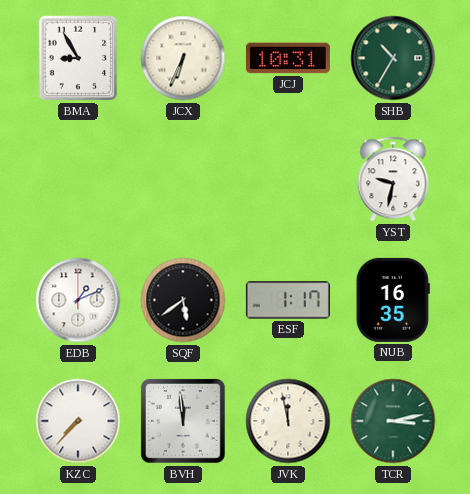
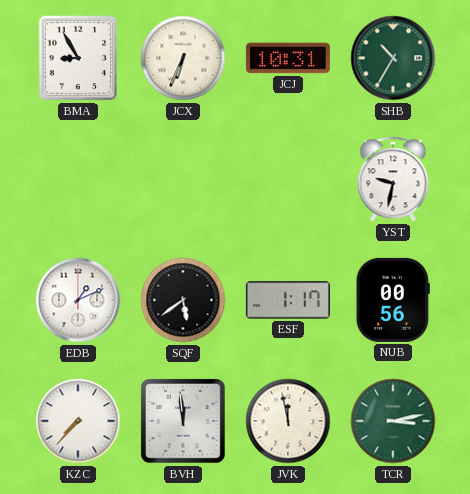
NUB: 16:35 -> 00:56
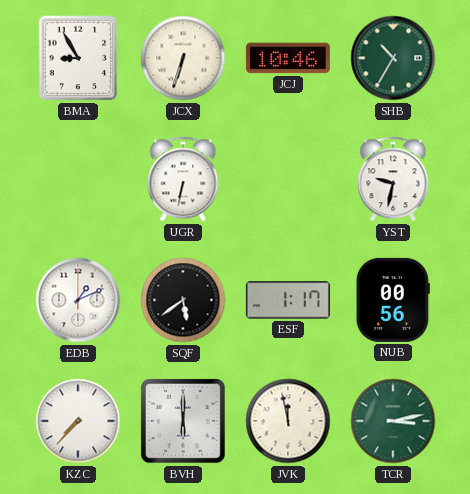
JCX: 6:34 -> 6:33
JCJ: 10:31 -> 10:46
UGR: none -> 6:32
BVH: 11:59 -> 6:00
